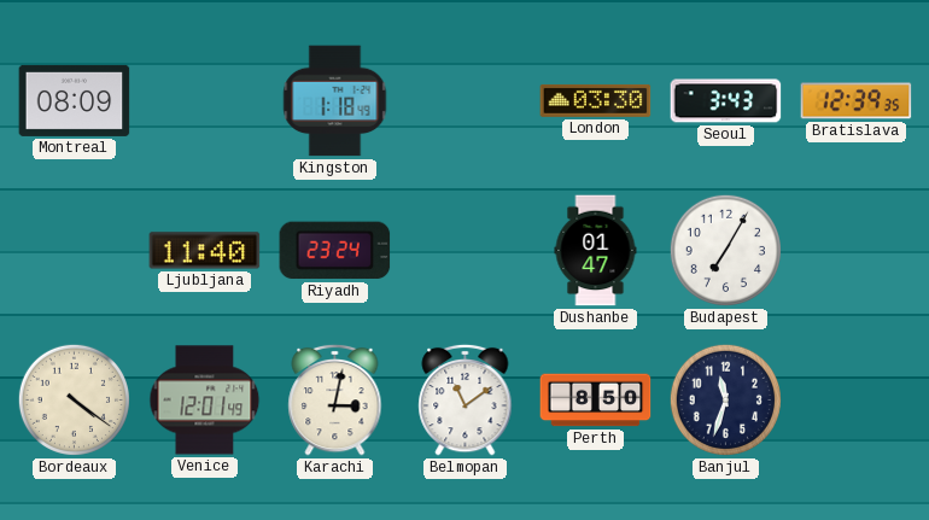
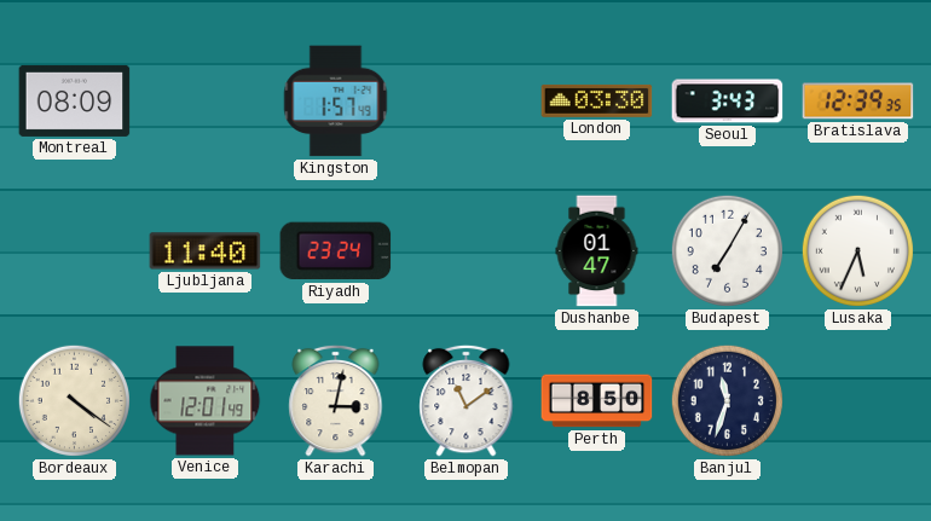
Kingston: 1:18 -> 1:57
Lusaka: none -> 5:34
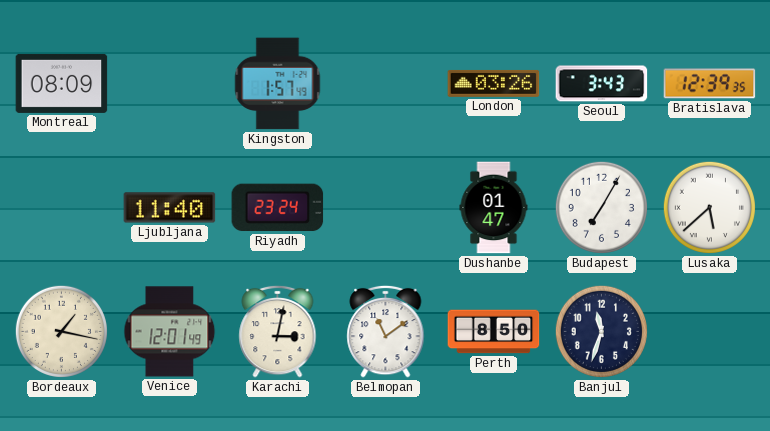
London: 03:30 -> 03:26
Lusaka: 5:34 -> 5:38
Bordeaux: 4:21 -> 1:17
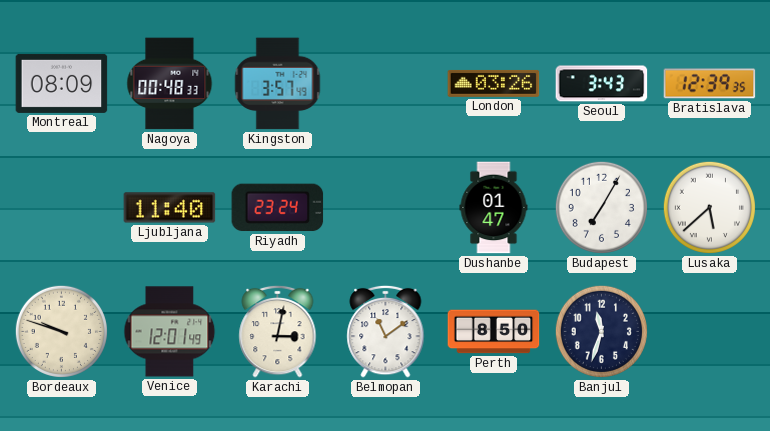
Nagoya: none -> 00:48
Kingston: 1:57 -> 3:57
Bordeaux: 1:17 -> 9:48
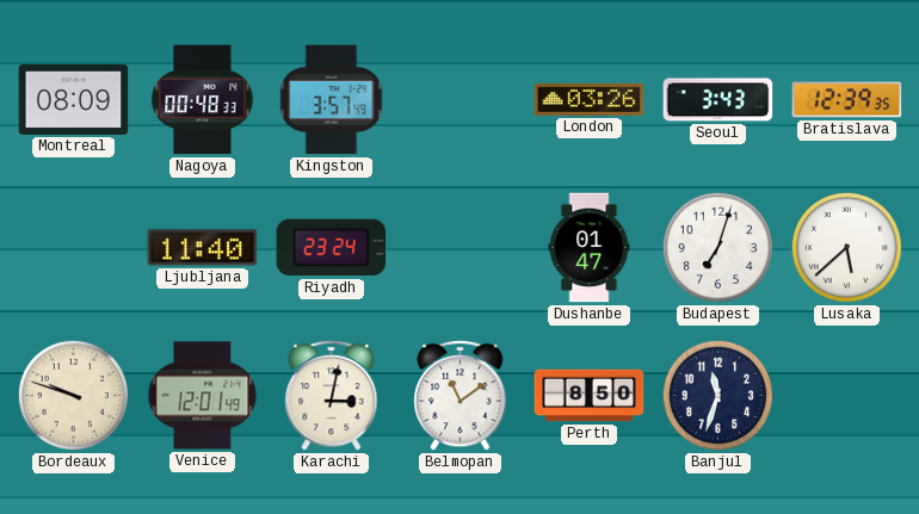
Budapest: 7:05 -> 7:03
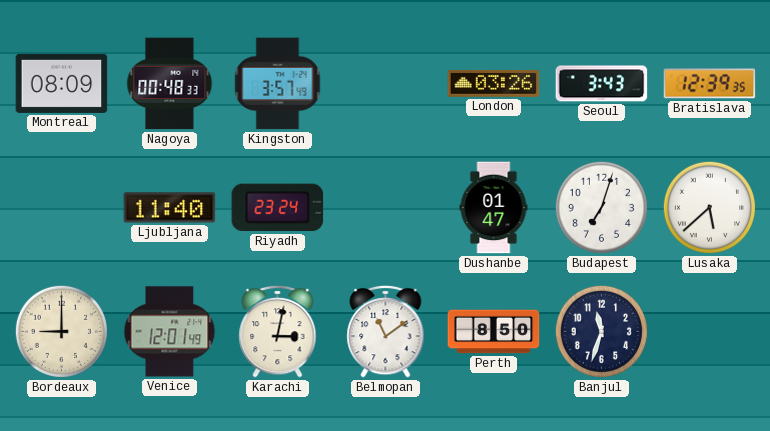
Bordeaux: 9:48 -> 9:00
